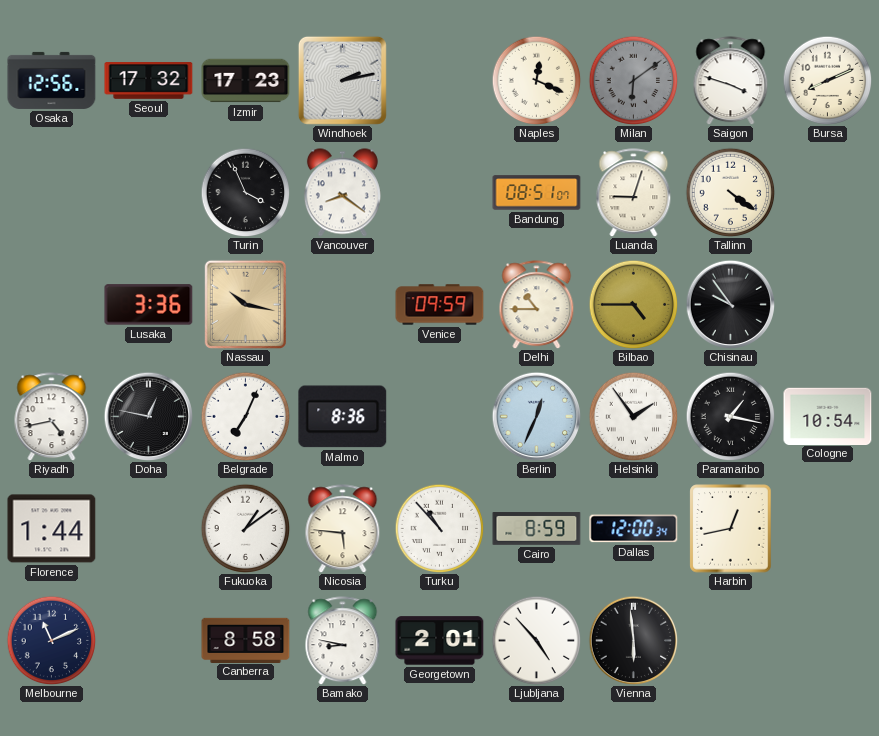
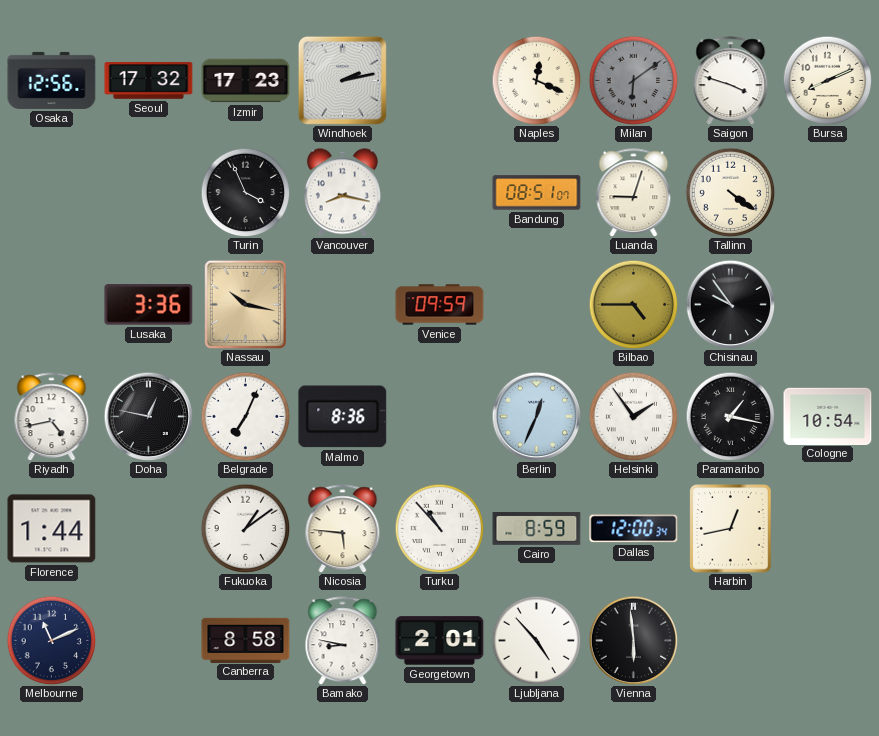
Vancouver: 8:21 -> 8:17
Delhi: 10:45 -> none
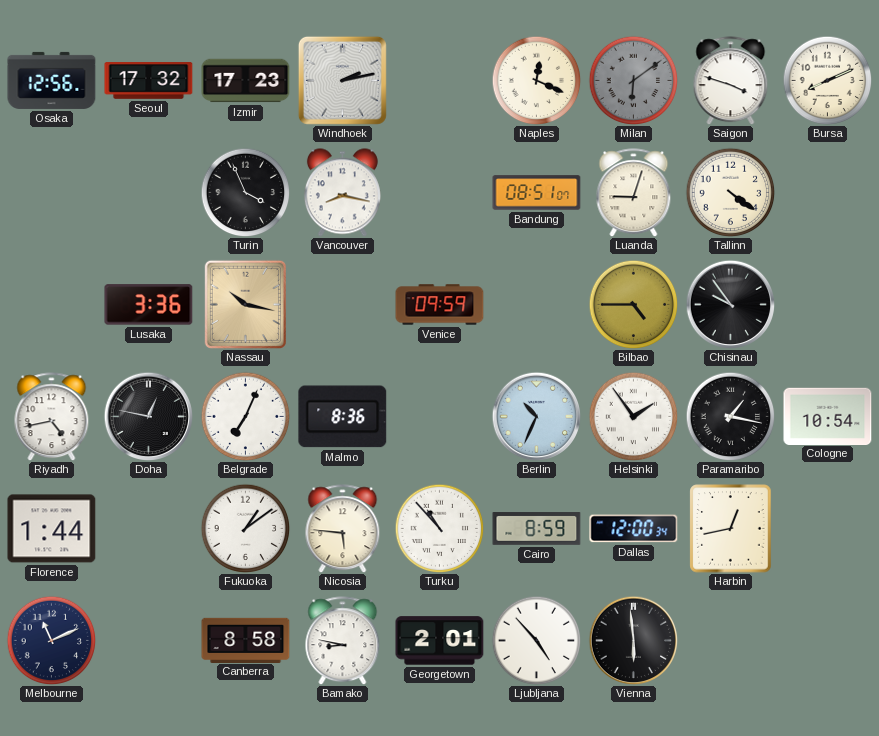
Berlin: 12:34 -> 10:34
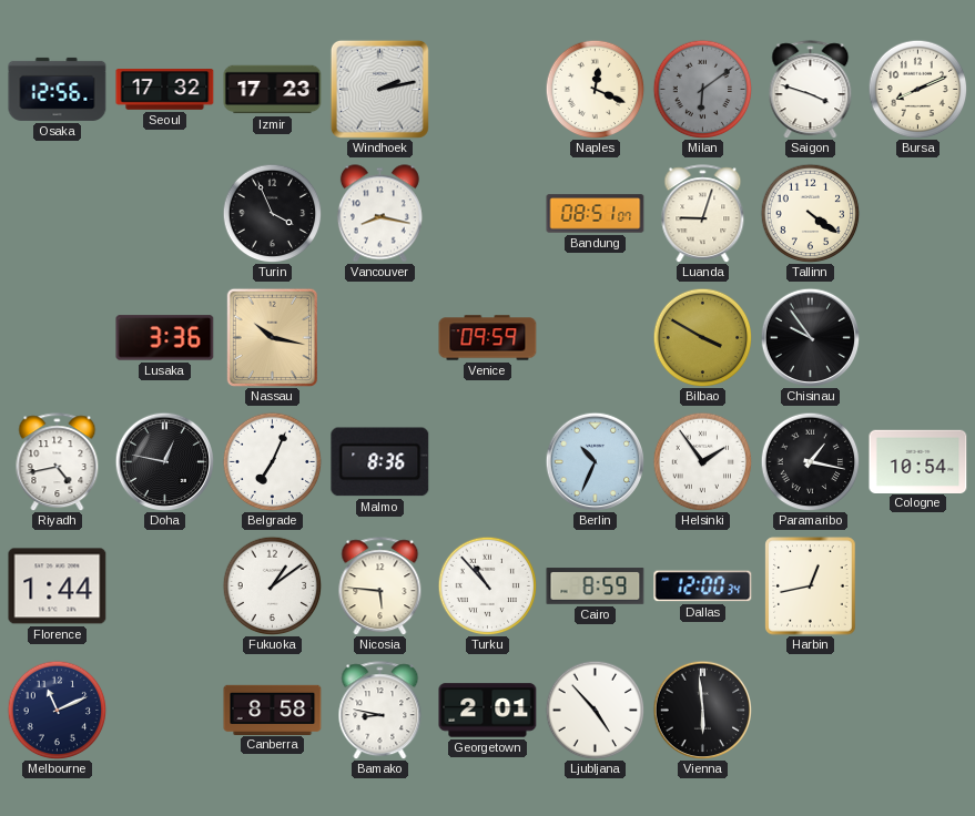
Bilbao: 4:45 -> 3:50
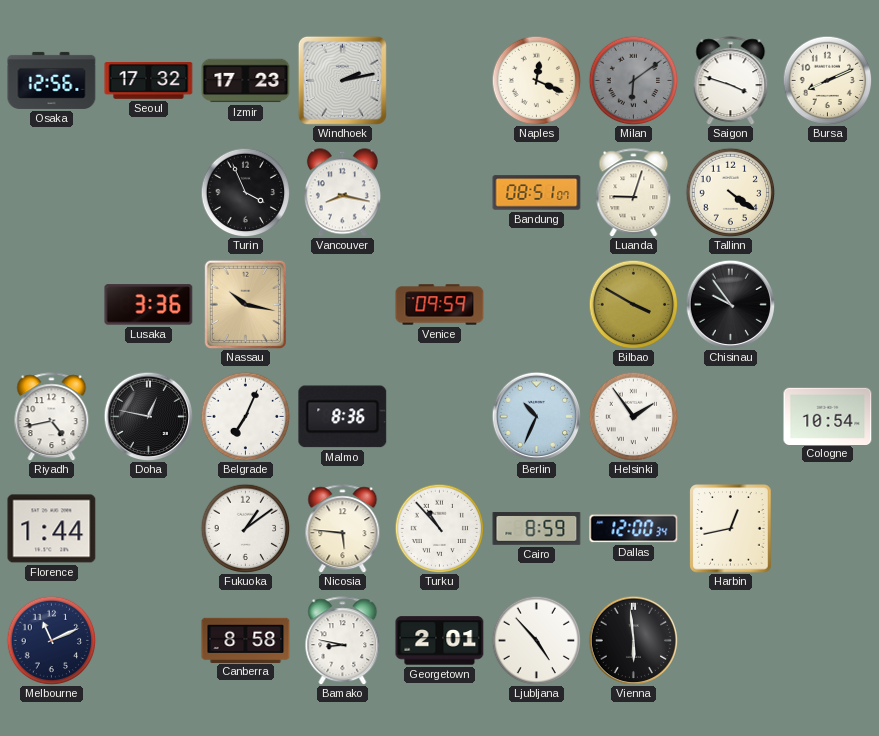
Paramaribo: 1:17 -> none
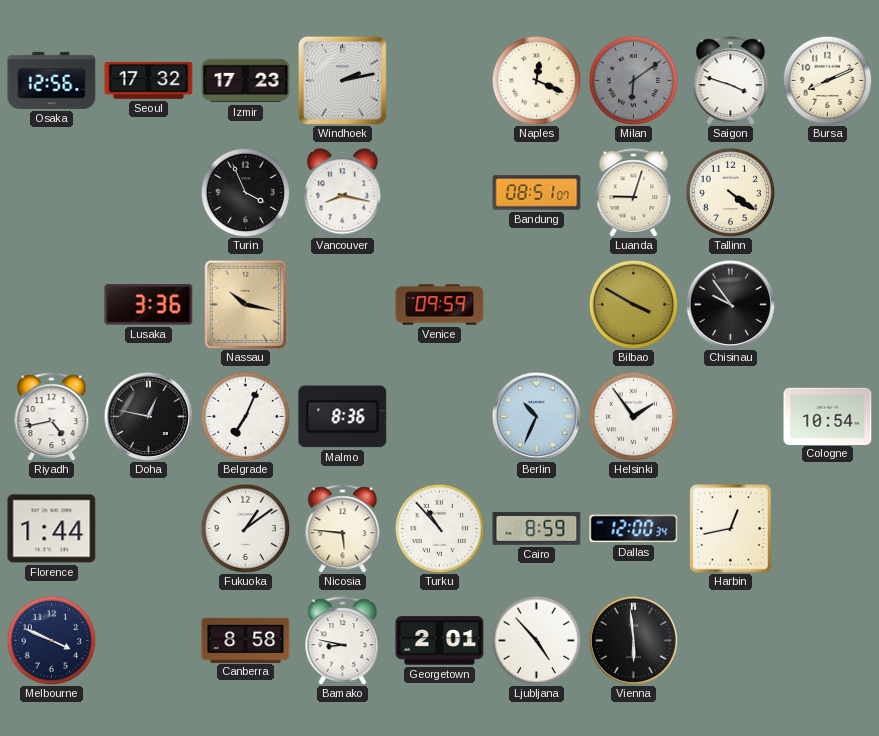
Melbourne: 11:11 -> 3:49
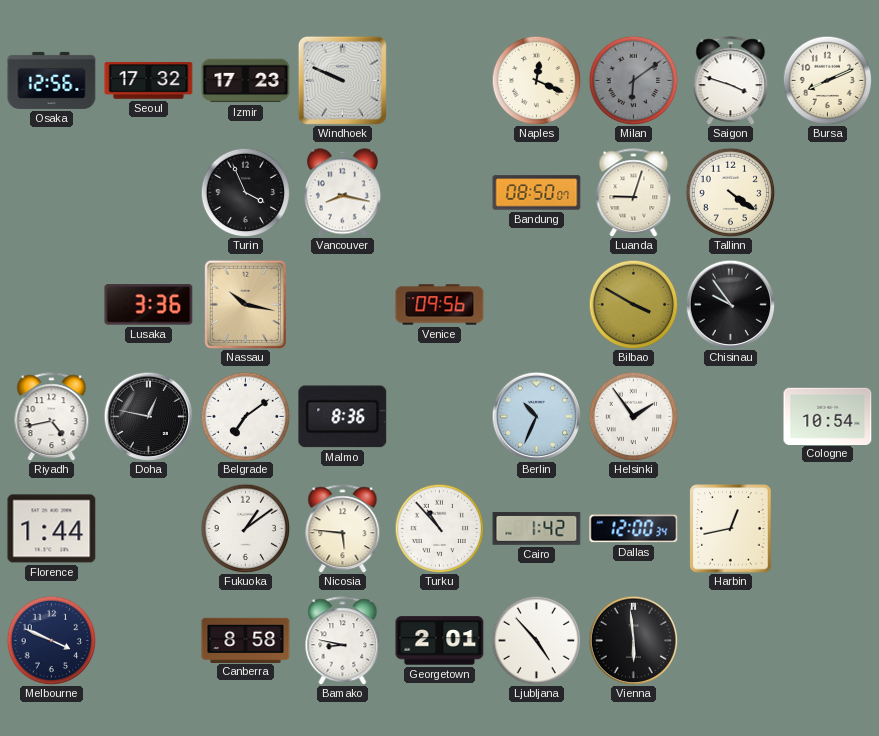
Windhoek: 2:13 -> 9:49
Bandung: 08:51 -> 08:50
Venice: 09:59 -> 09:56
Belgrade: 7:04 -> 7:09
Cairo: 8:59 -> 1:42
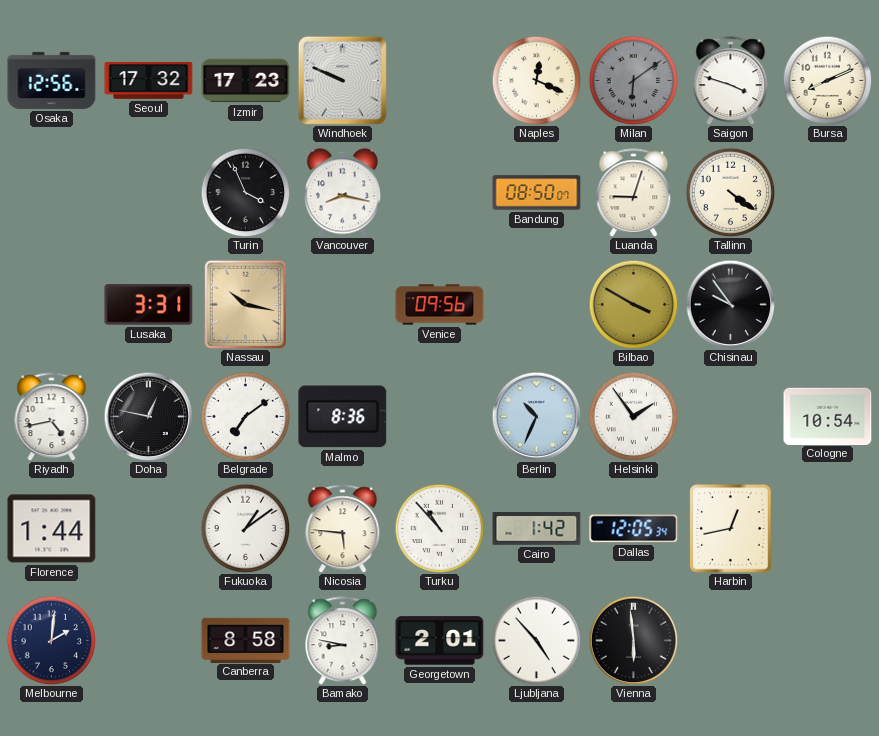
Lusaka: 3:36 -> 3:31
Dallas: 12:00 -> 12:05
Melbourne: 3:49 -> 2:01
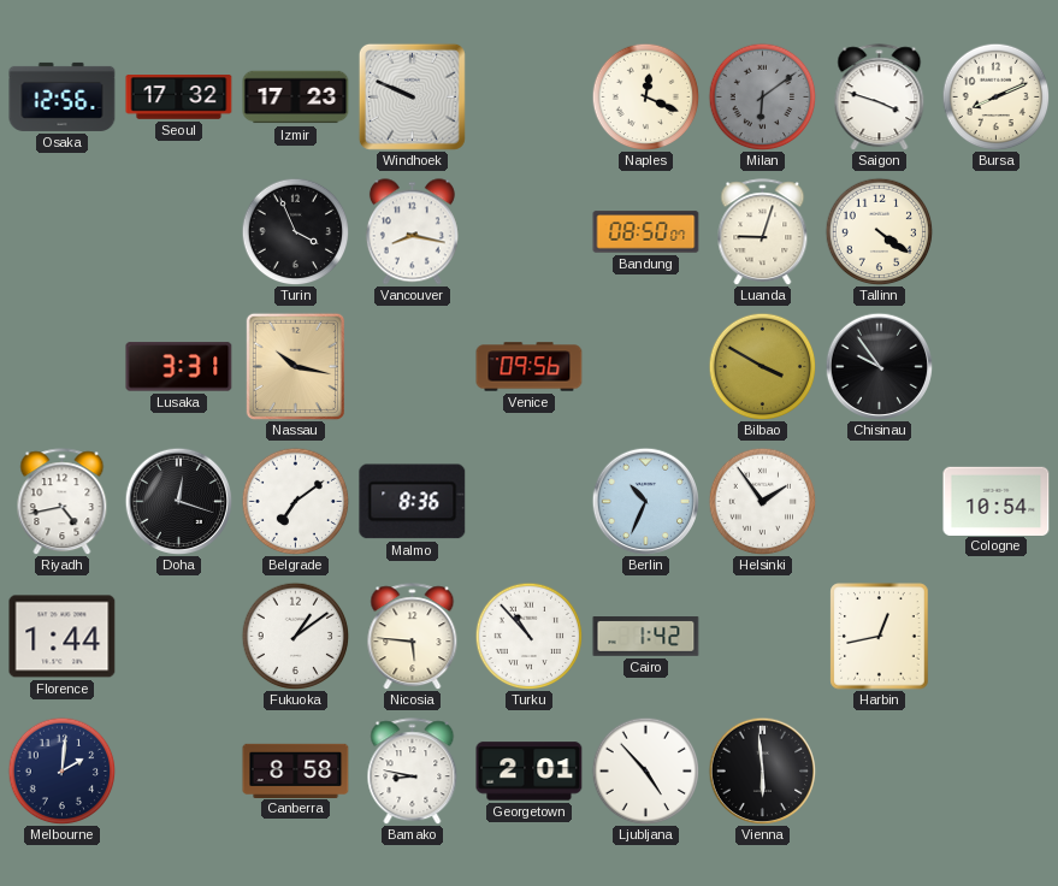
Doha: 12:47 -> 12:18
Dallas: 12:05 -> none
